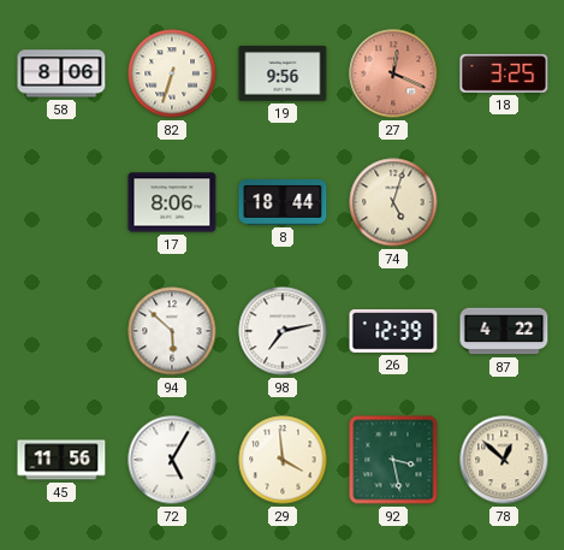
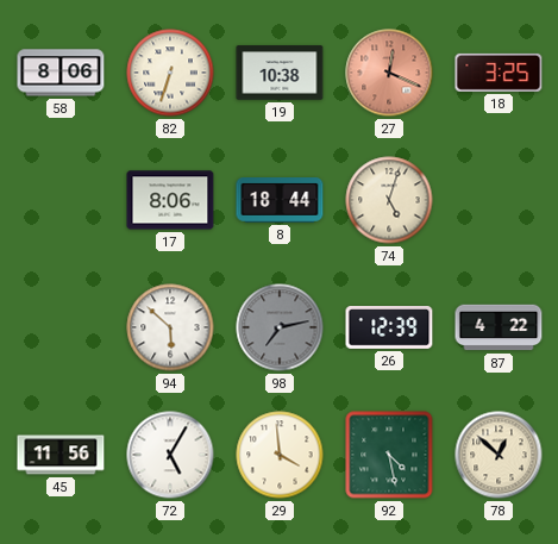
19: 9:56 -> 10:38
98 dial: white -> grey
92: 3:28 -> 4:28
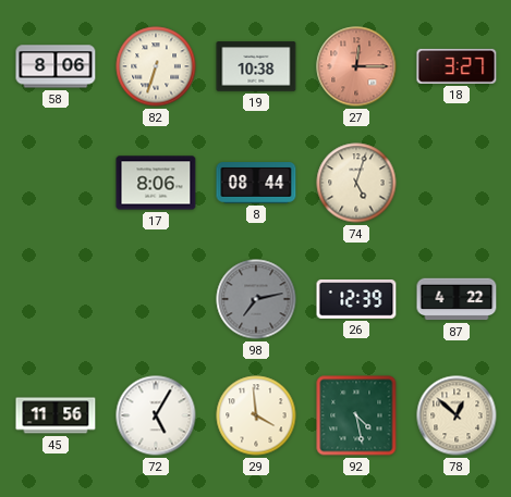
27: 12:19 -> 12:15
18: 3:25 -> 3:27
8: 18:44 -> 08:44
94: 5:52 -> none
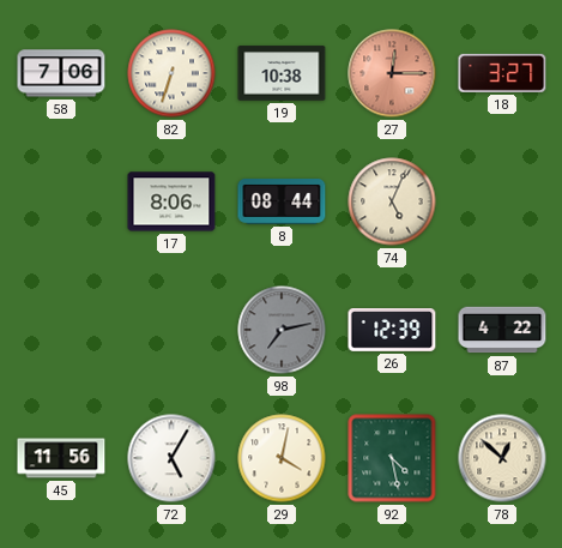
58: 8:06 -> 7:06
74: 5:03 -> 5:04
29: 3:59 -> 4:02
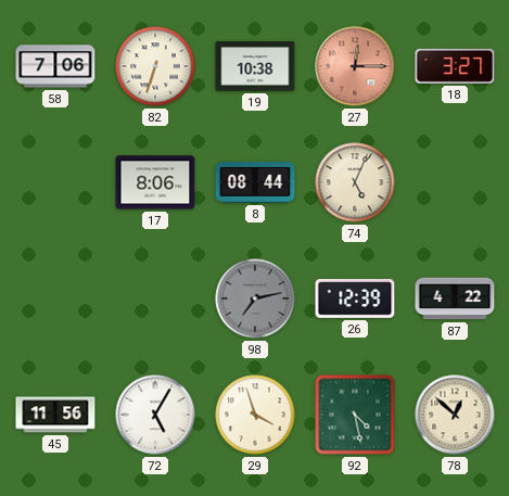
29: 4:02 -> 3:57
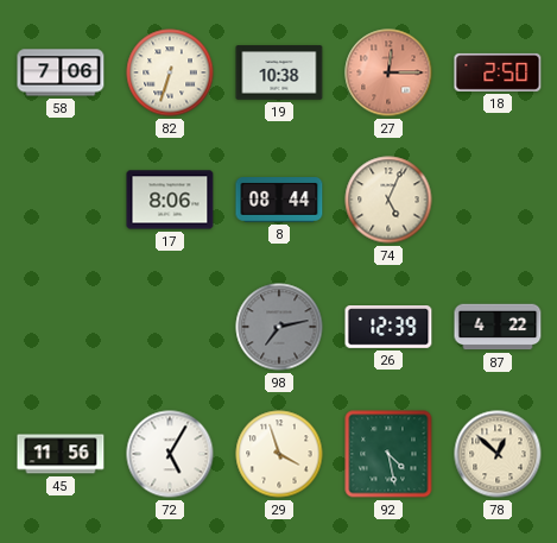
18: 3:27 -> 2:50
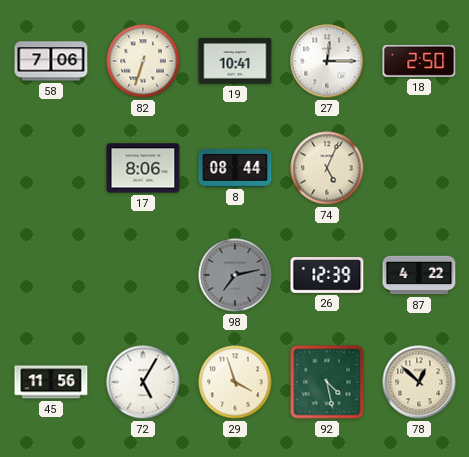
19: 10:38 -> 10:41
27 dial: salmon -> white
